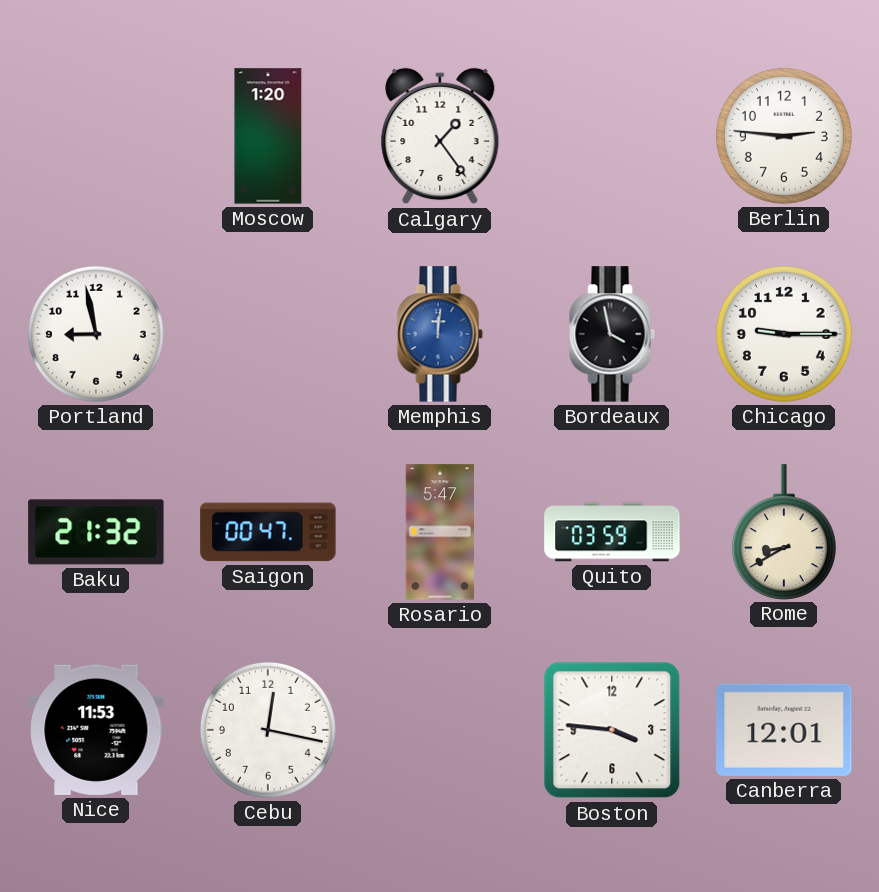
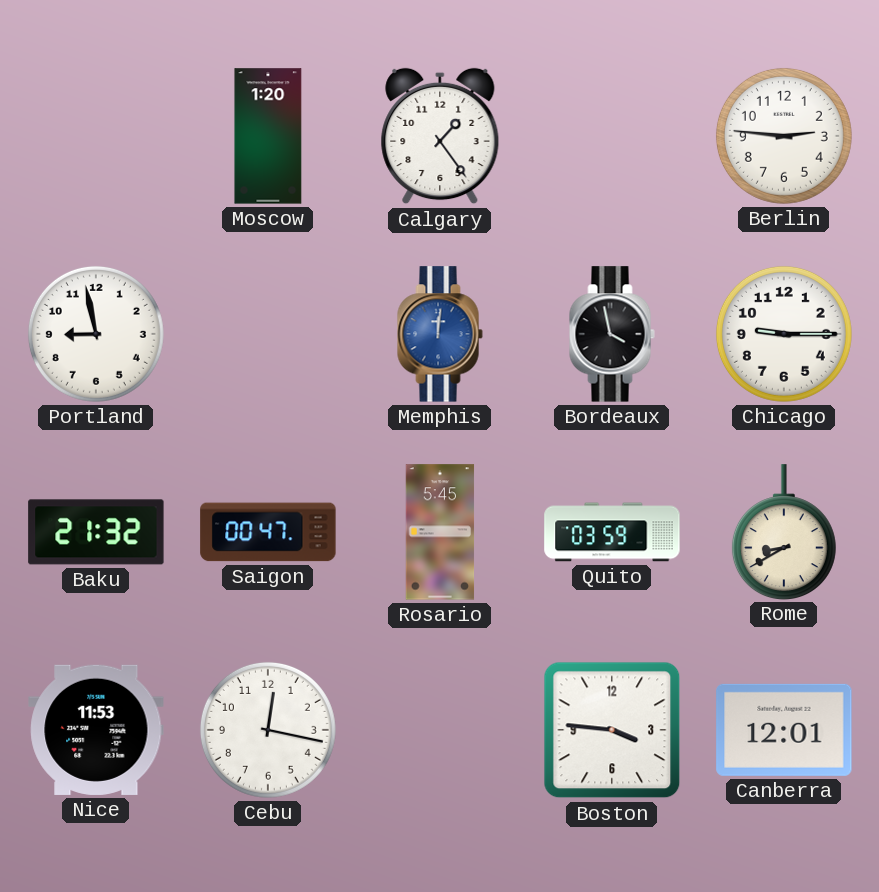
Rosario: 5:47 -> 5:45
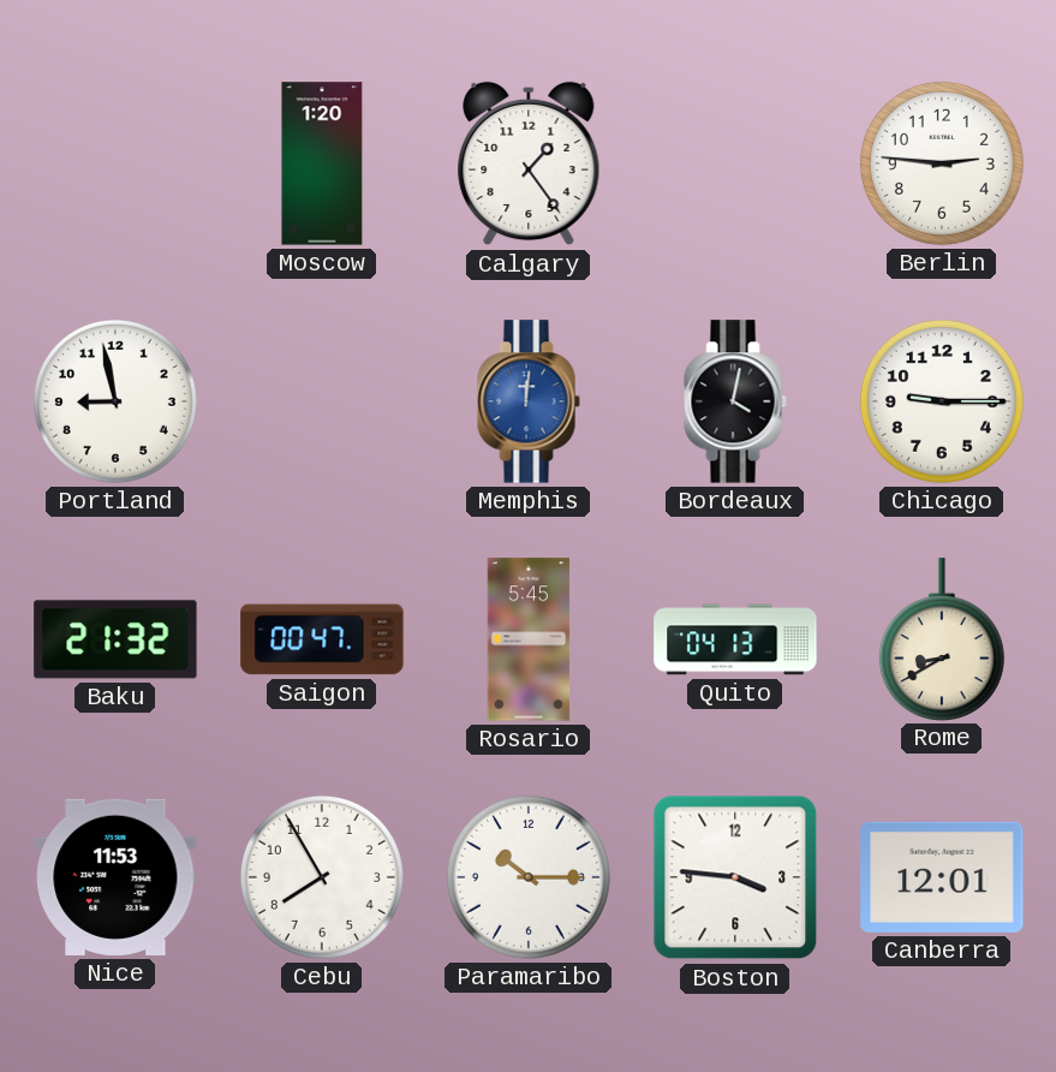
Bordeaux: 3:58 -> 4:02
Quito: 03:59 -> 04:13
Cebu: 12:17 -> 7:55
Paramaribo: none -> 10:15
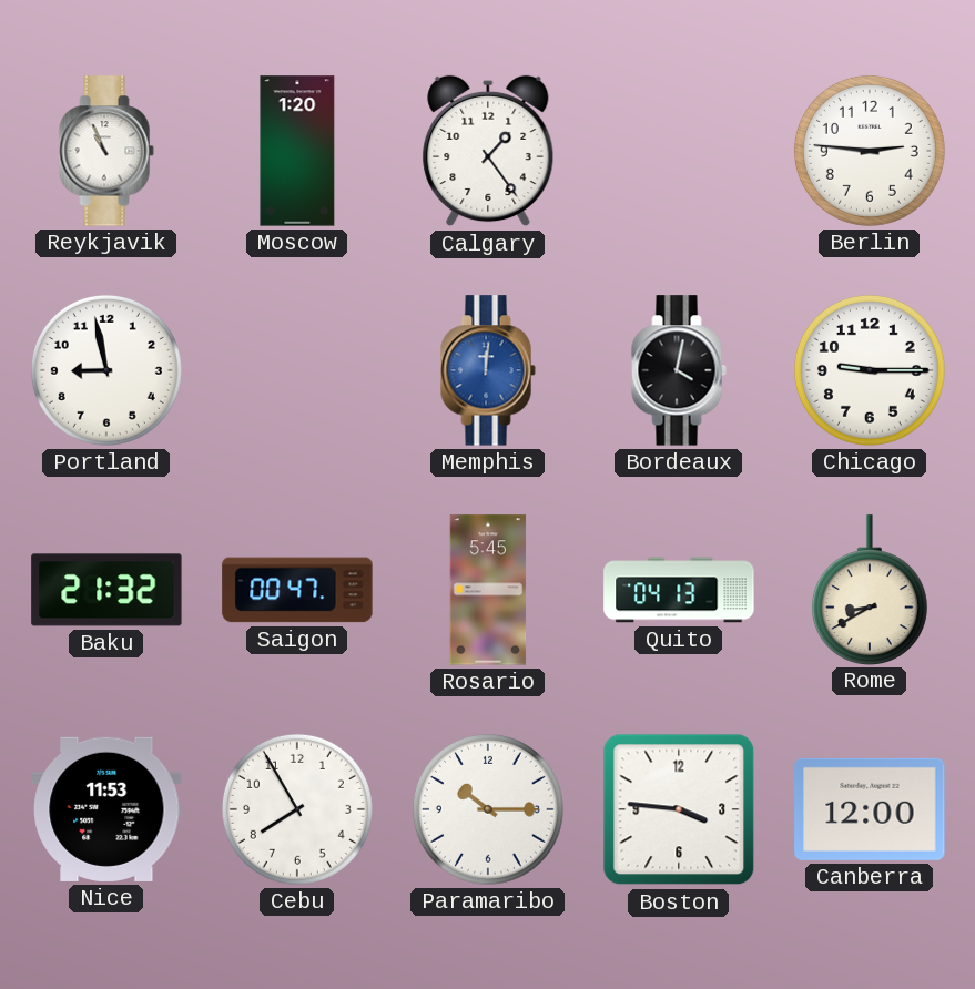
Reykjavik: none -> 10:56
Canberra: 12:01 -> 12:00
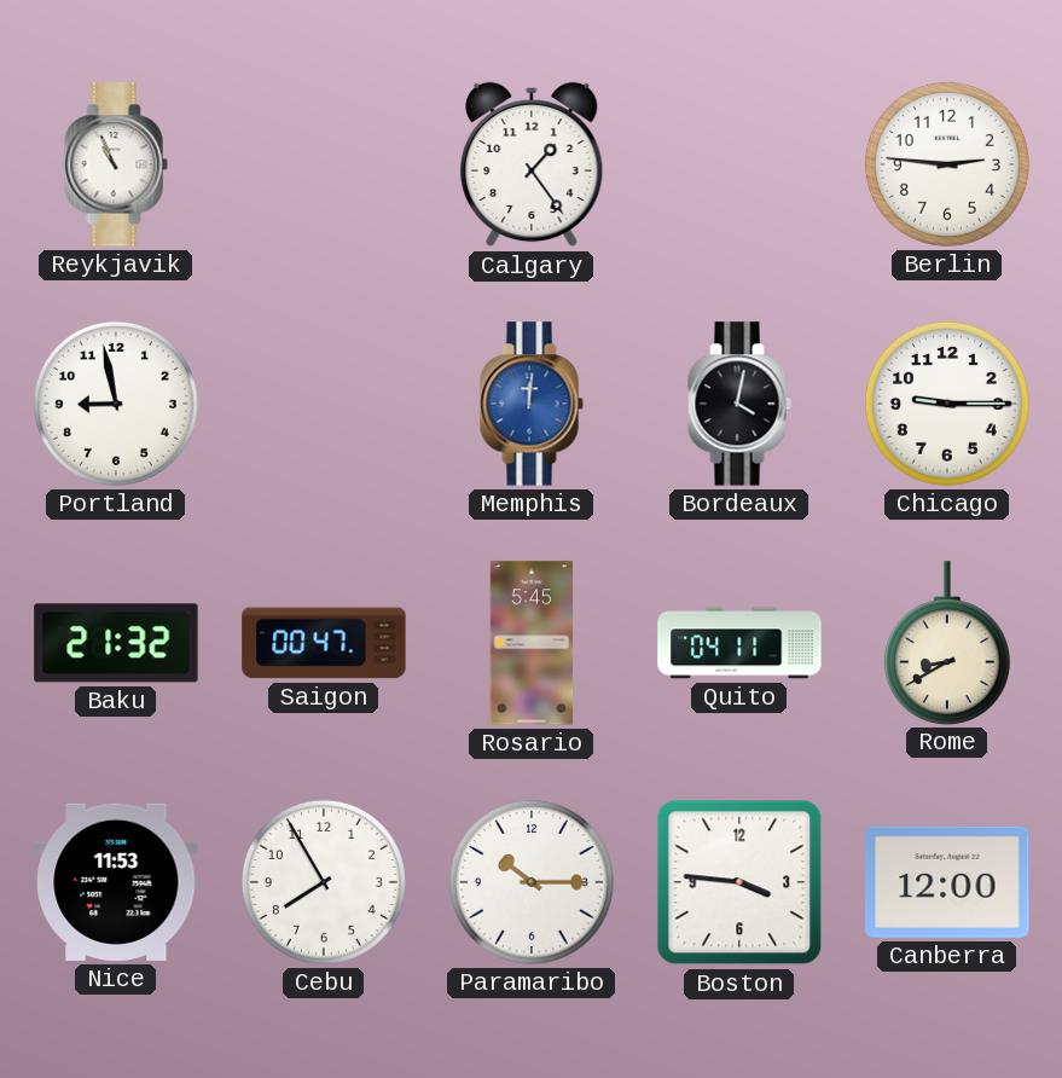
Moscow: 1:20 -> none
Quito: 04:13 -> 04:11
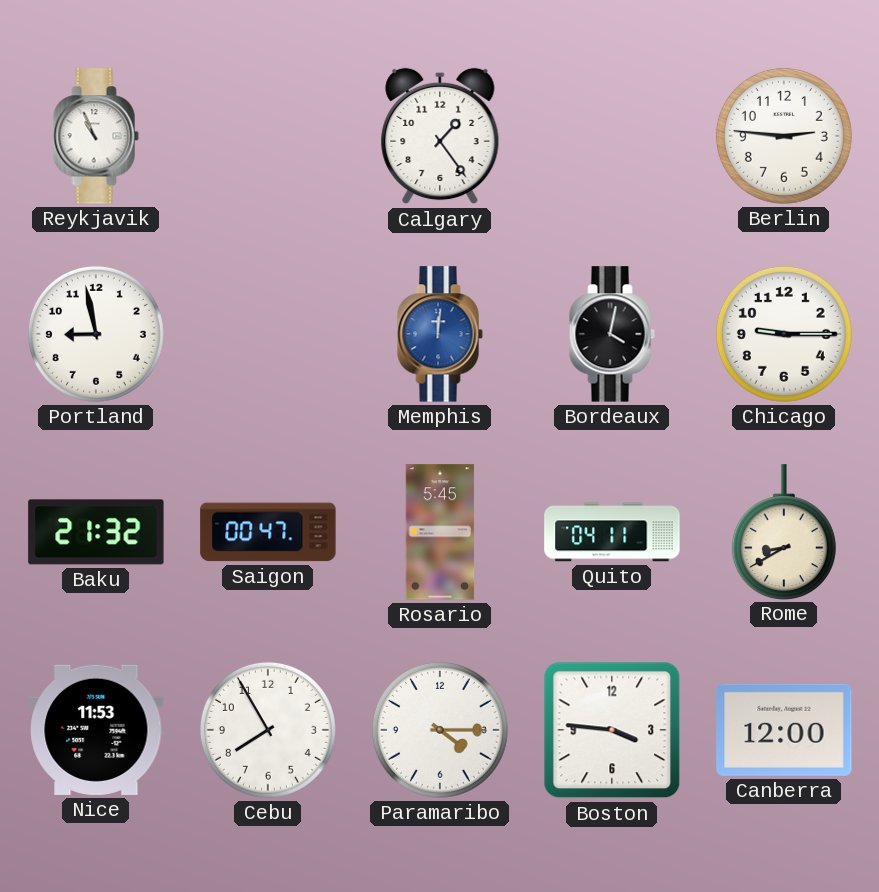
Paramaribo: 10:15 -> 4:15
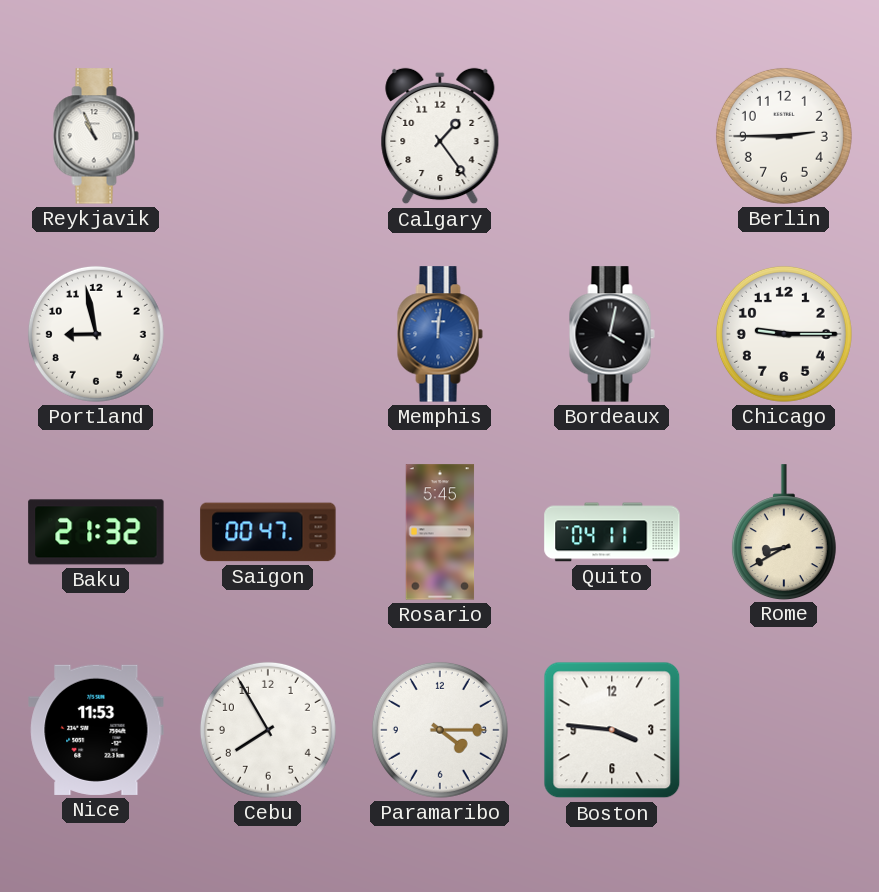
Berlin: 2:46 -> 2:45
Canberra: 12:00 -> none
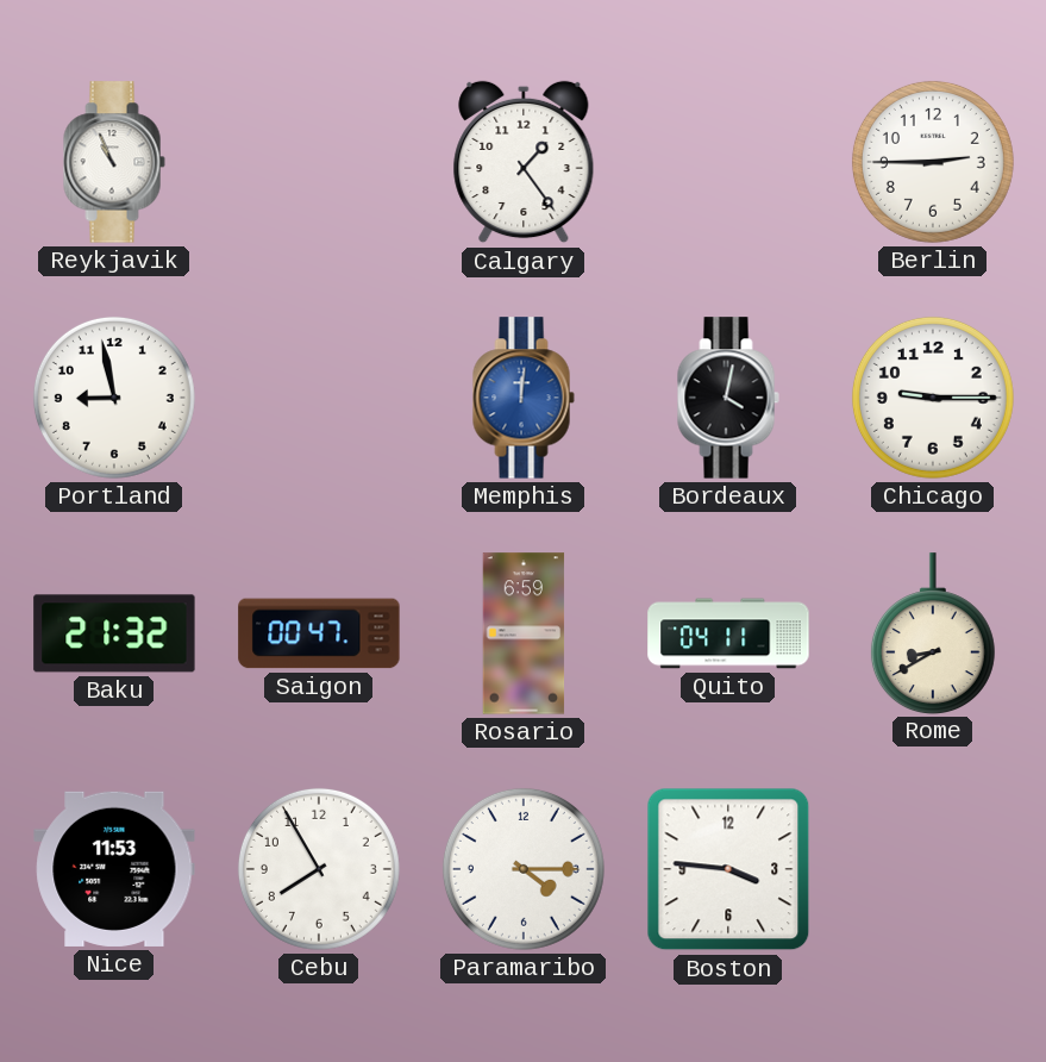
Rosario: 5:45 -> 6:59
